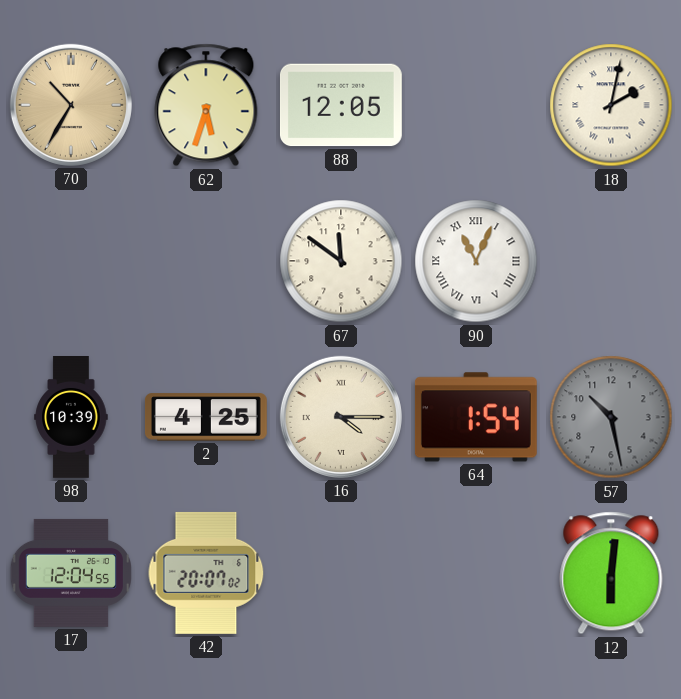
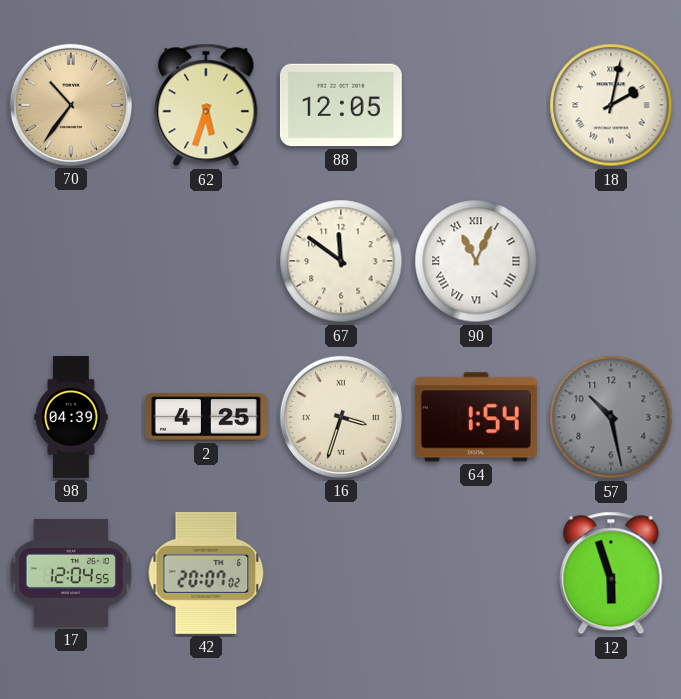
70: 10:35 -> 10:36
98: 10:39 -> 04:39
16: 4:15 -> 3:33
12: 6:01 -> 5:57
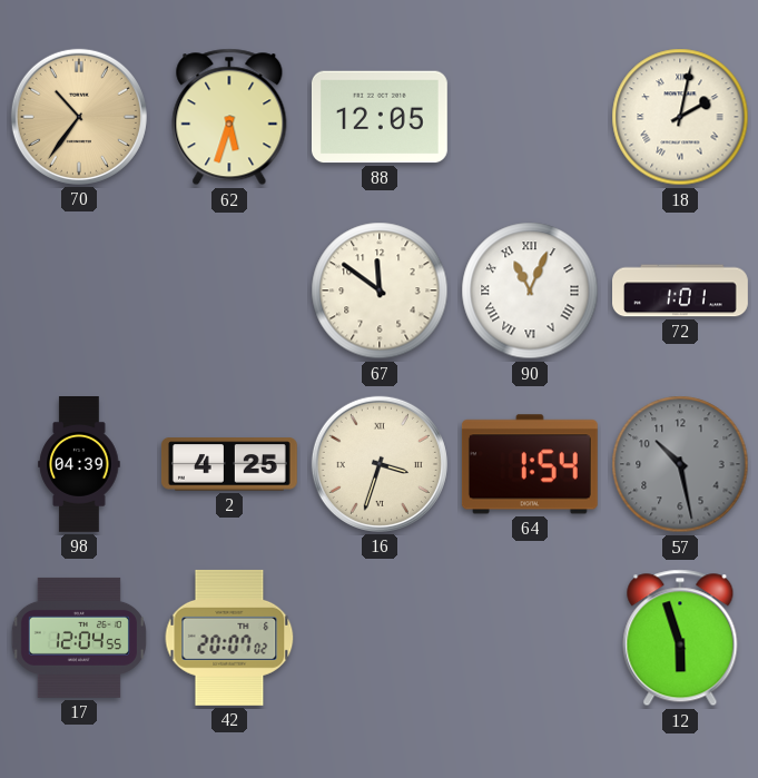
72: none -> 1:01
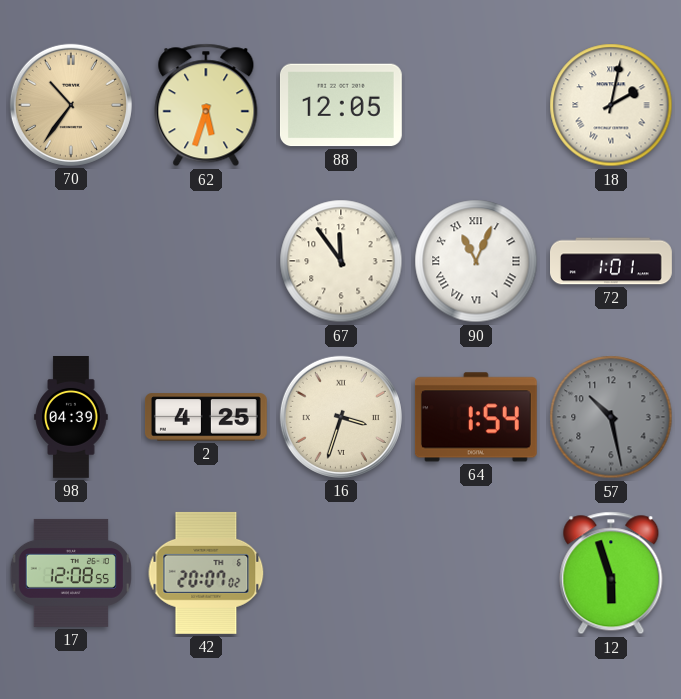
67: 11:51 -> 11:54
17: 12:04 -> 12:08
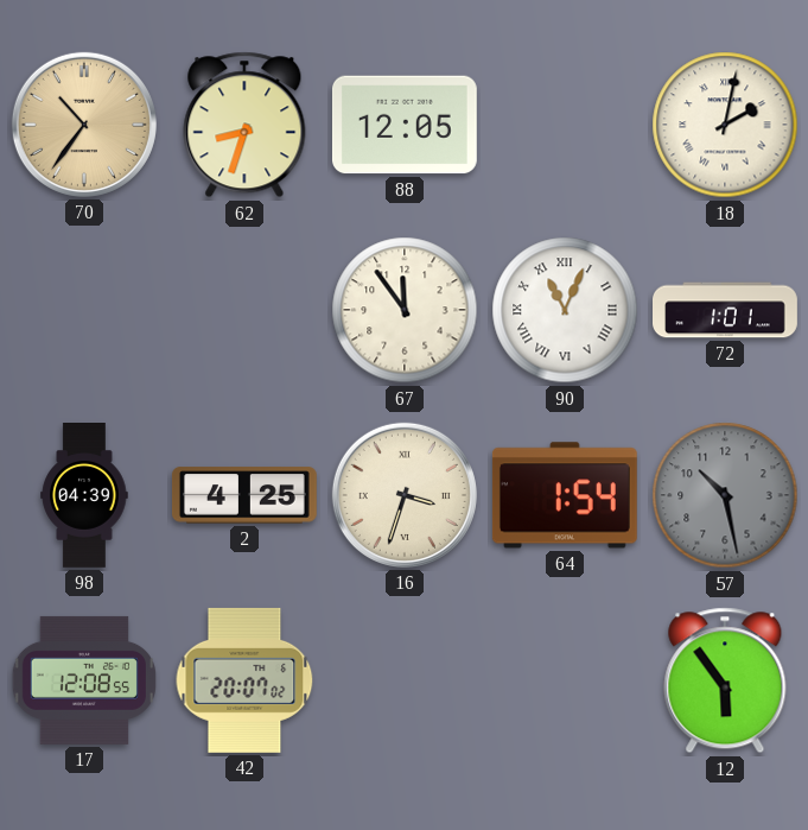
62: 5:33 -> 8:33
12: 5:57 -> 5:54
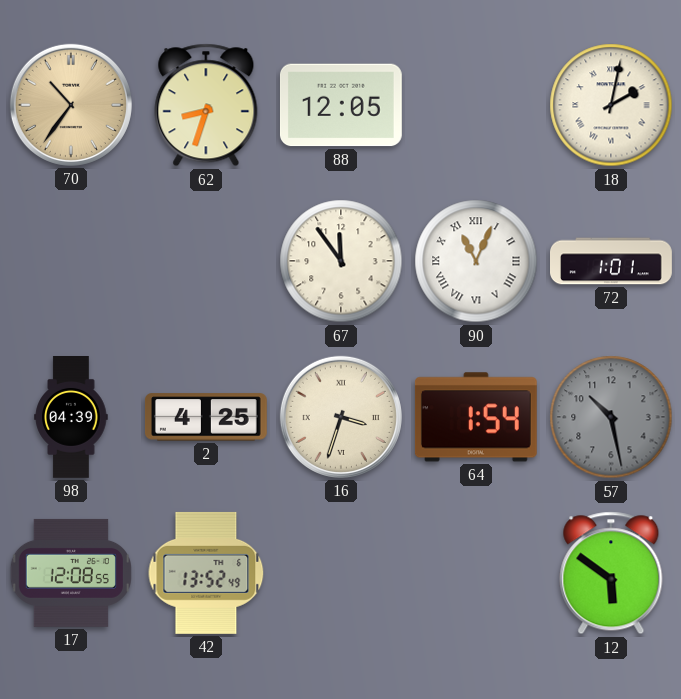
42: 20:07 -> 13:52
12: 5:54 -> 5:51
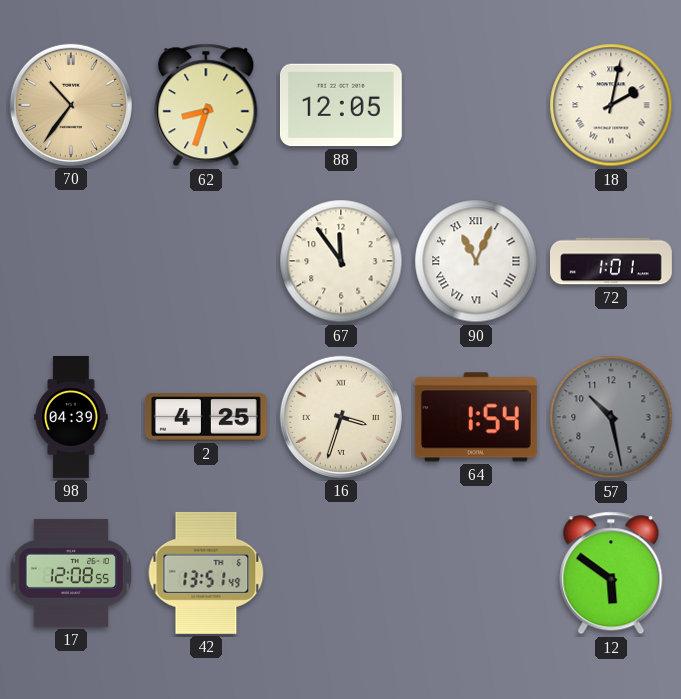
42: 13:52 -> 13:51
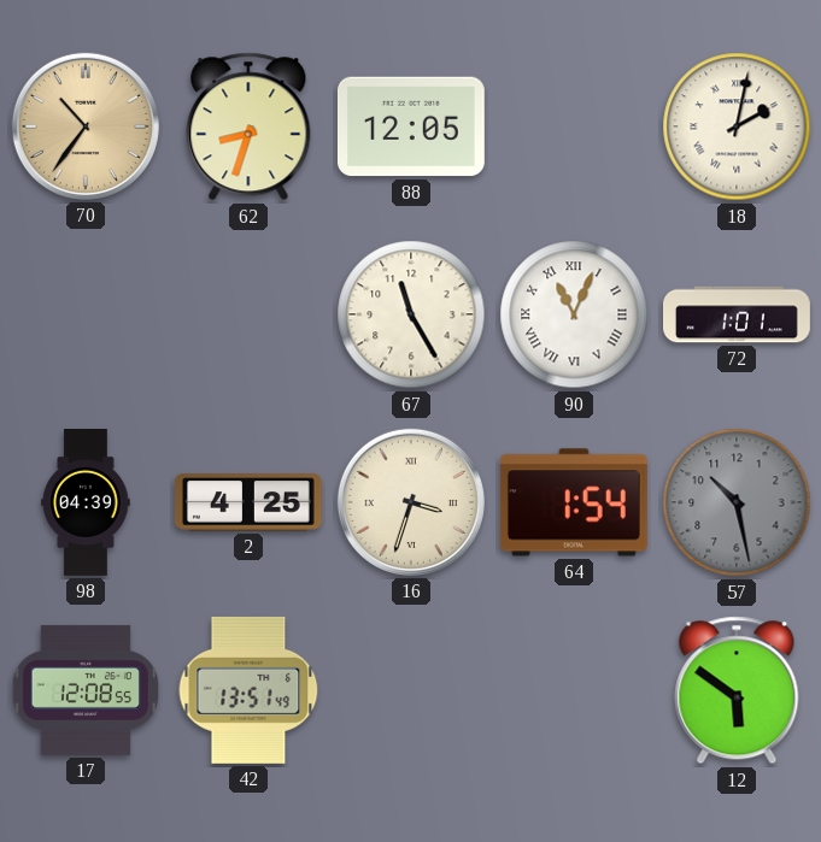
67: 11:54 -> 11:25
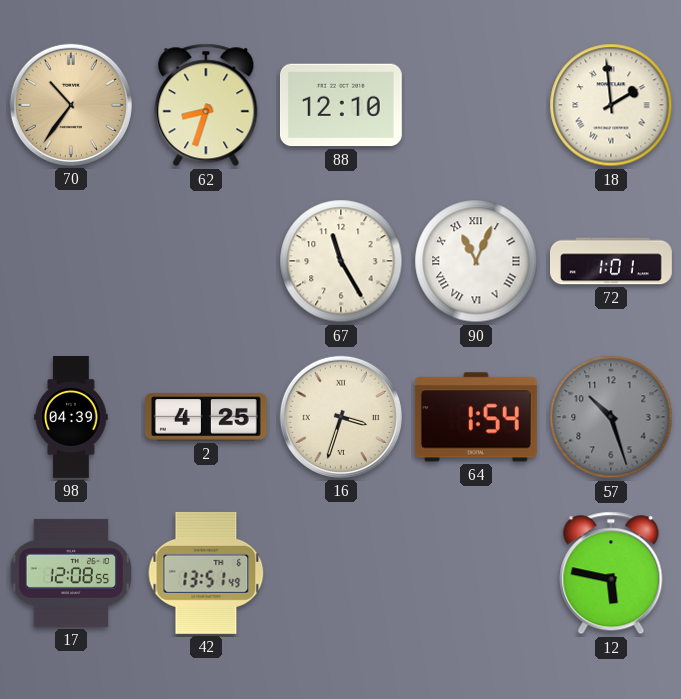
88: 12:05 -> 12:10
18: 2:02 -> 1:59
57: 10:28 -> 10:27
12: 5:51 -> 5:47
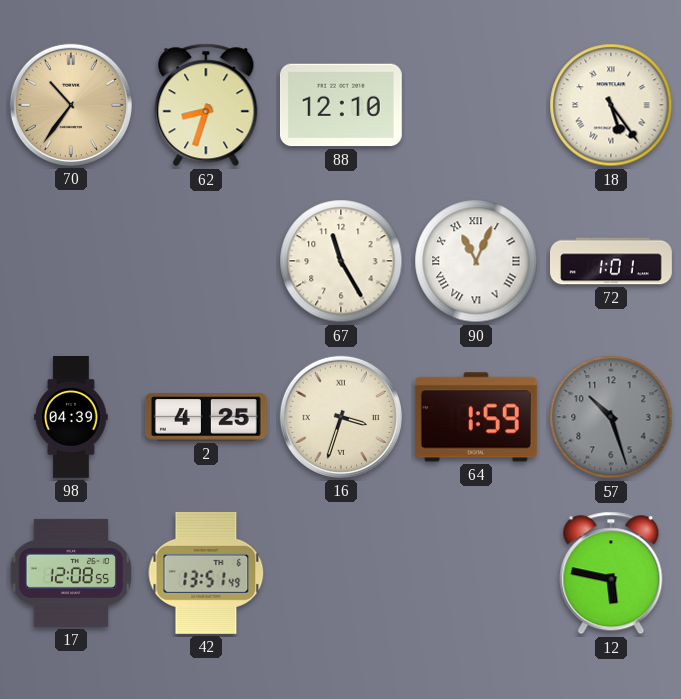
18: 1:59 -> 5:24
64: 1:54 -> 1:59
